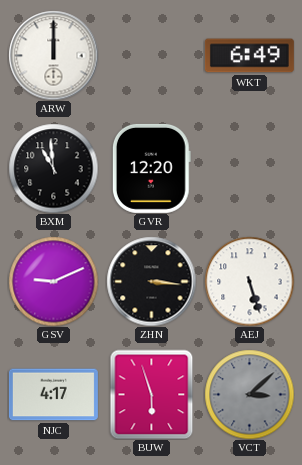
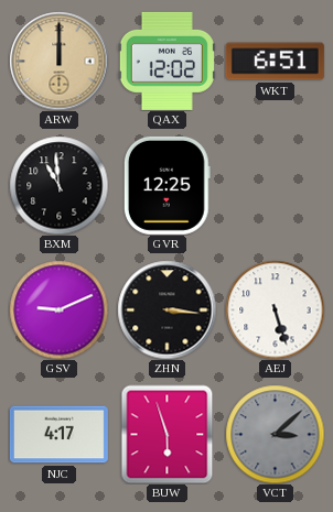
ARW dial: white -> champagne
QAX: none -> 12:02
WKT: 6:49 -> 6:51
GVR: 12:20 -> 12:25
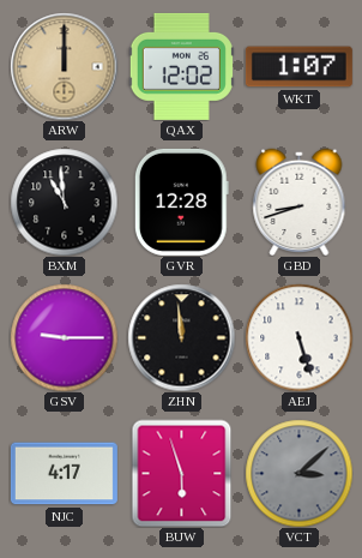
WKT: 6:51 -> 1:07
GVR: 12:25 -> 12:28
GBD: none -> 8:42
GSV: 9:11 -> 9:15
ZHN: 3:16 -> 11:59
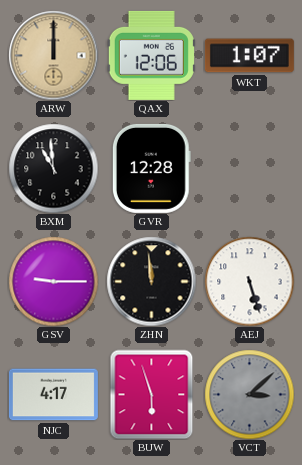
QAX: 12:02 -> 12:06
GBD: 8:42 -> none
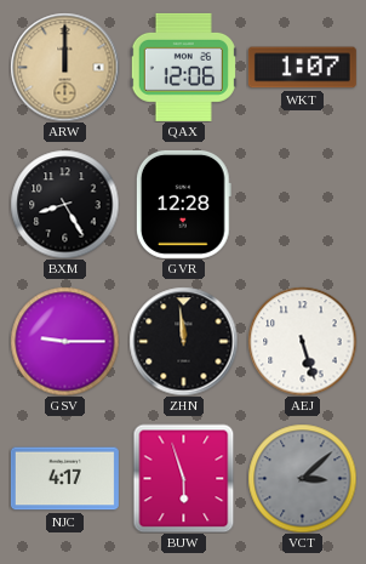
BXM: 10:59 -> 8:25
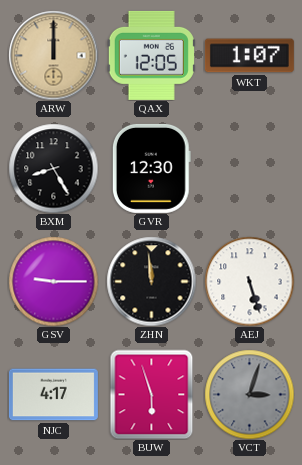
QAX: 12:06 -> 12:05
GVR: 12:28 -> 12:30
VCT: 3:08 -> 3:03
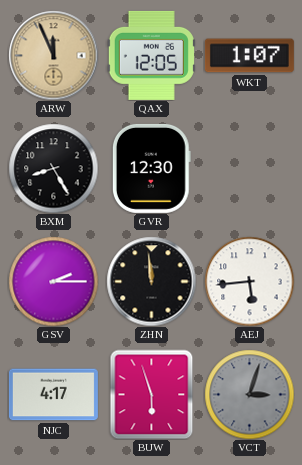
ARW: 12:00 -> 11:56
GSV: 9:15 -> 2:15
AEJ: 5:27 -> 5:44
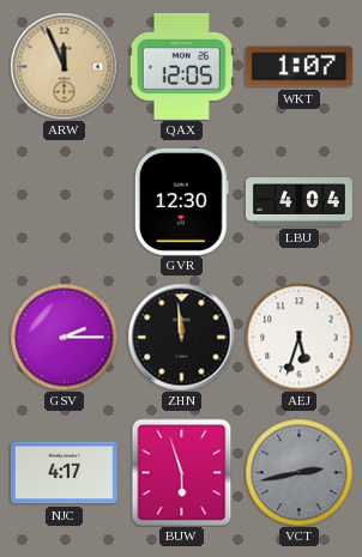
BXM: 8:25 -> none
LBU: none -> 4:04
AEJ: 5:44 -> 5:33
VCT: 3:03 -> 2:43
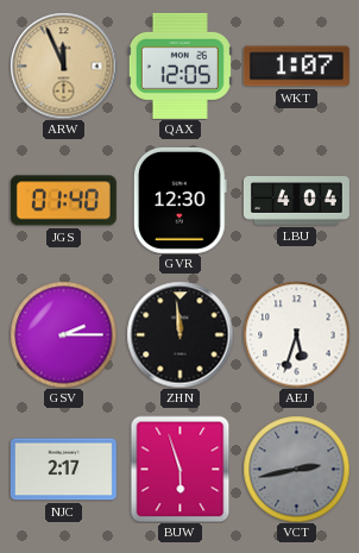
JGS: none -> 01:40
NJC: 4:17 -> 2:17
